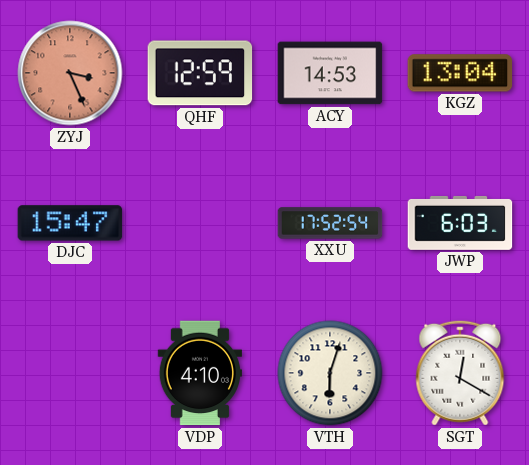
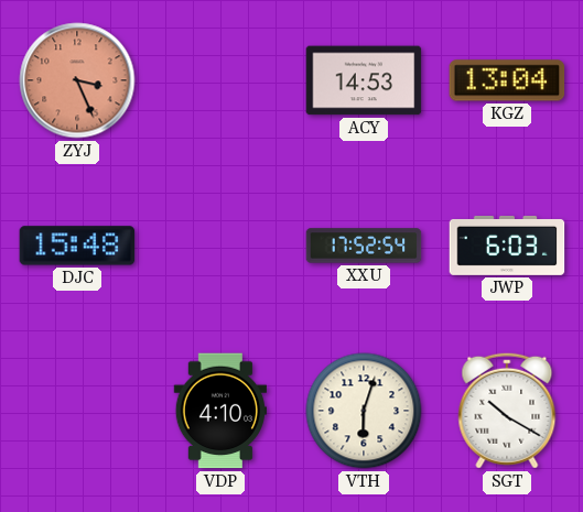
QHF: 12:59 -> none
DJC: 15:47 -> 15:48
SGT: 12:20 -> 10:20
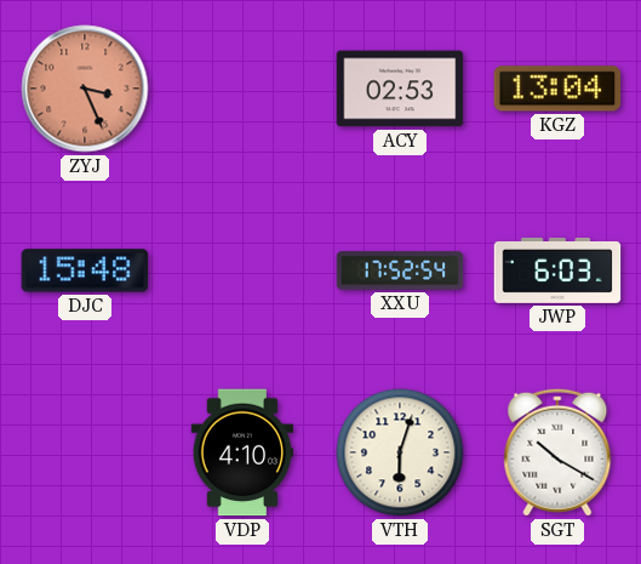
ACY: 14:53 -> 02:53
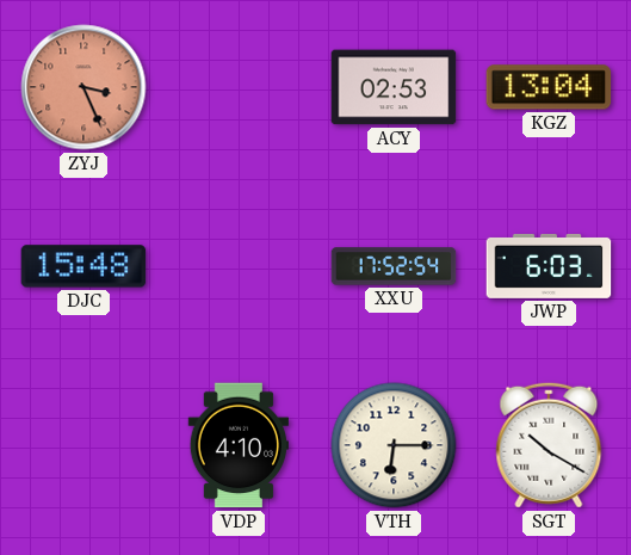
VTH: 6:03 -> 6:15
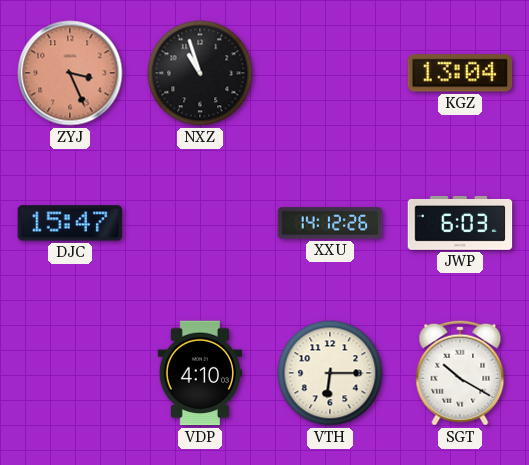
NXZ: none -> 10:57
ACY: 02:53 -> none
DJC: 15:48 -> 15:47
XXU: 17:52 -> 14:12
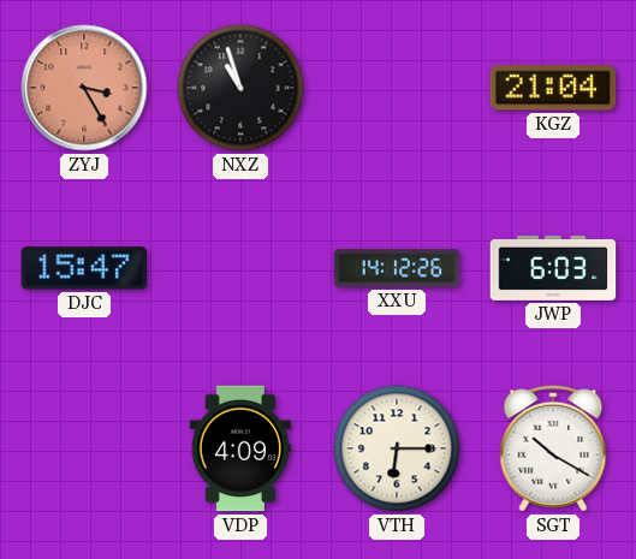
ZYJ: 3:26 -> 3:25
KGZ: 13:04 -> 21:04
VDP: 4:10 -> 4:09
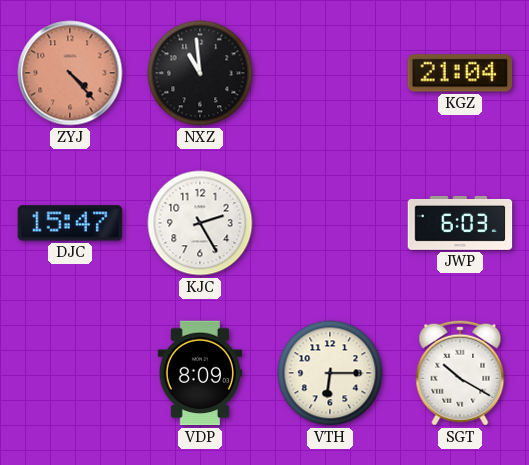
ZYJ: 3:25 -> 4:23
NXZ: 10:57 -> 10:59
KJC: none -> 2:25
XXU: 14:12 -> none
VDP: 4:09 -> 8:09
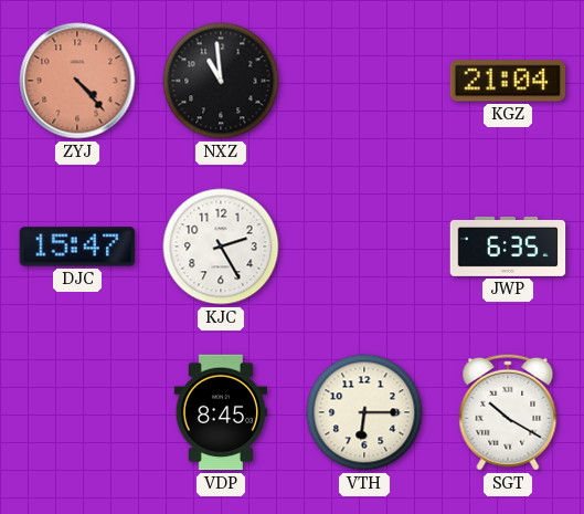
JWP: 6:03 -> 6:35
VDP: 8:09 -> 8:45
